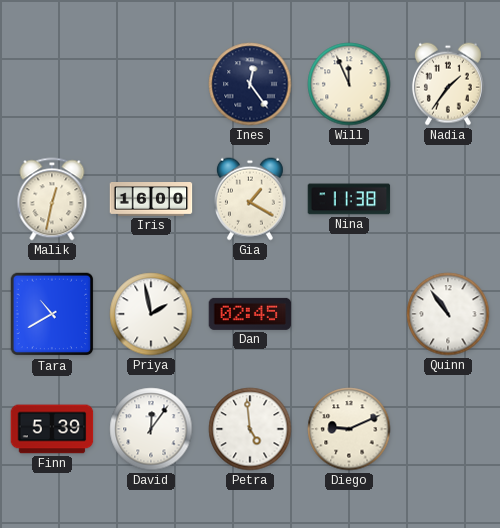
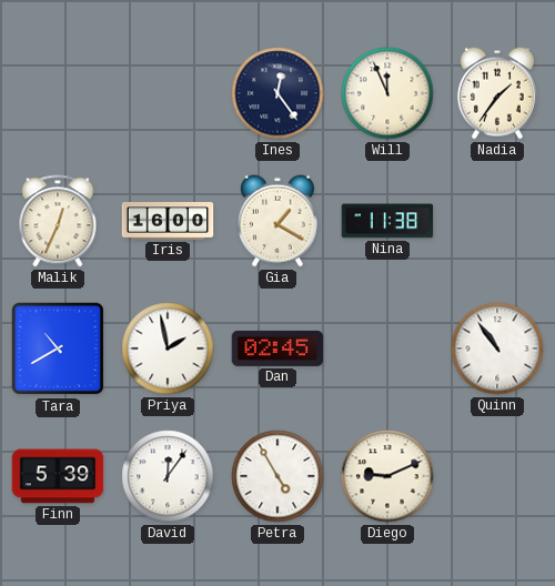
Malik: 12:32 -> 12:34
Petra: 4:59 -> 4:55
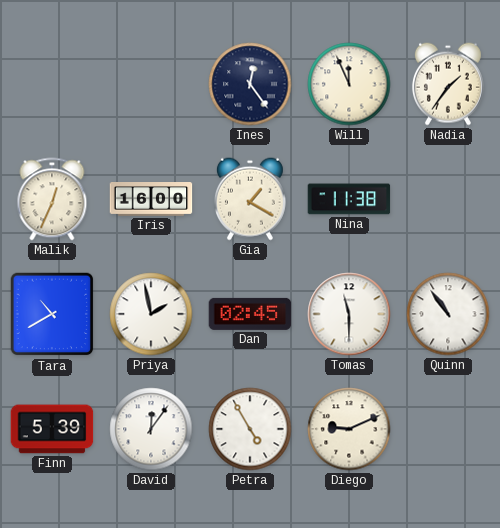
Tomas: none -> 11:30
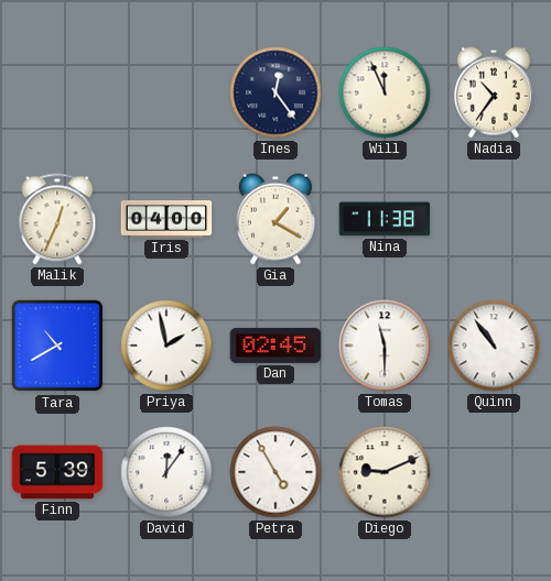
Nadia: 1:36 -> 10:36
Iris: 16:00 -> 04:00
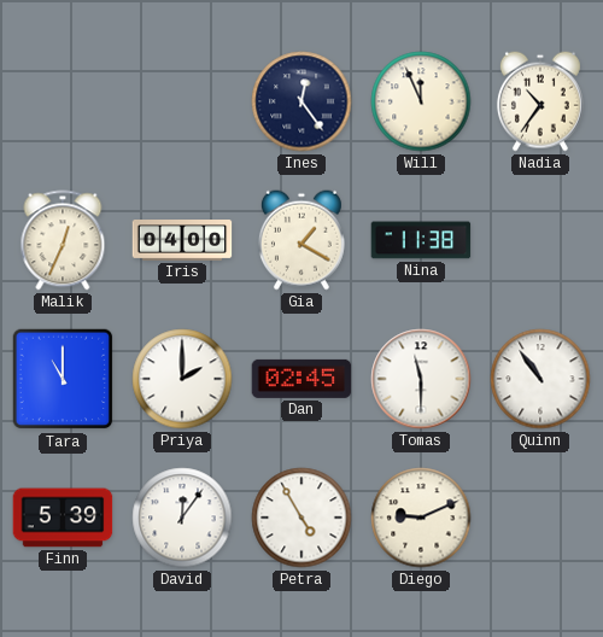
Tara: 10:40 -> 11:00
Priya: 1:58 -> 2:00
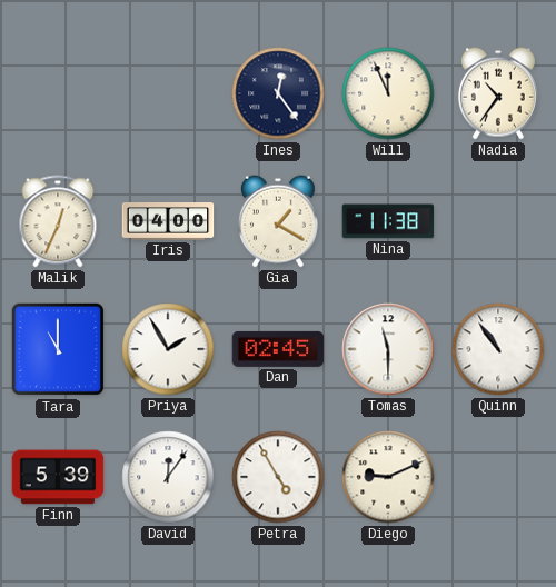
Priya: 2:00 -> 1:55
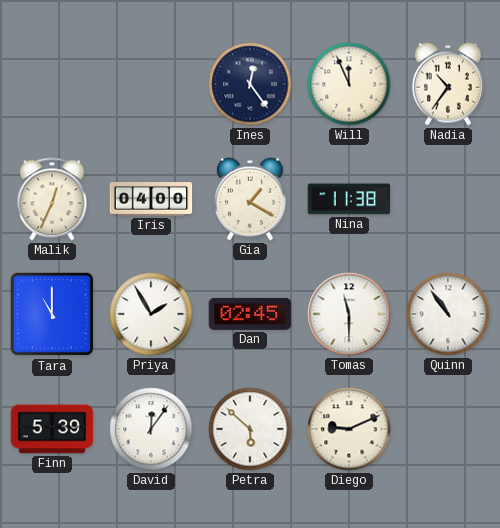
Petra: 4:55 -> 5:52
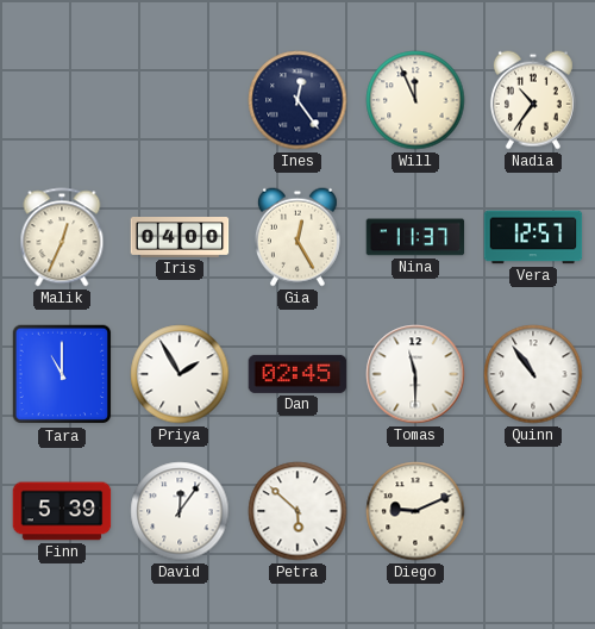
Gia: 1:20 -> 12:25
Nina: 11:38 -> 11:37
Vera: none -> 12:57
